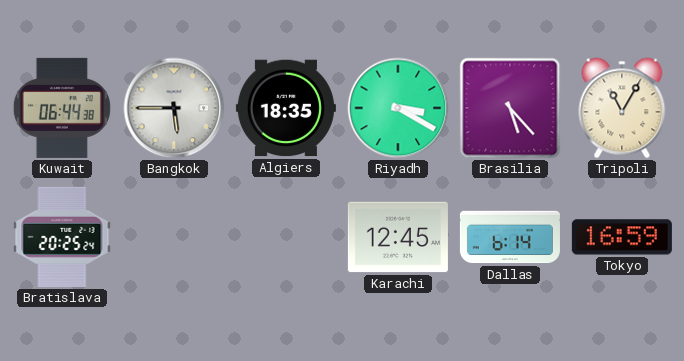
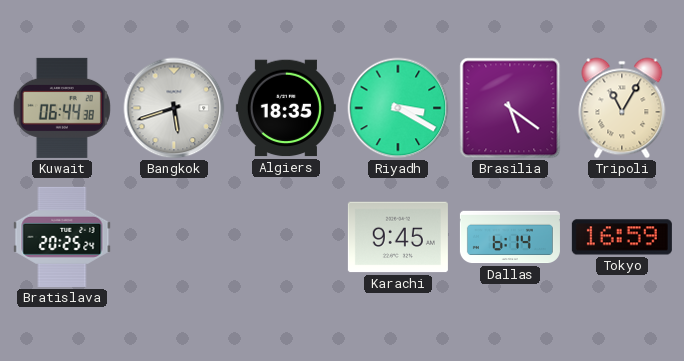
Bangkok: 5:45 -> 5:42
Brasilia: 5:23 -> 5:21
Karachi: 12:45 -> 9:45
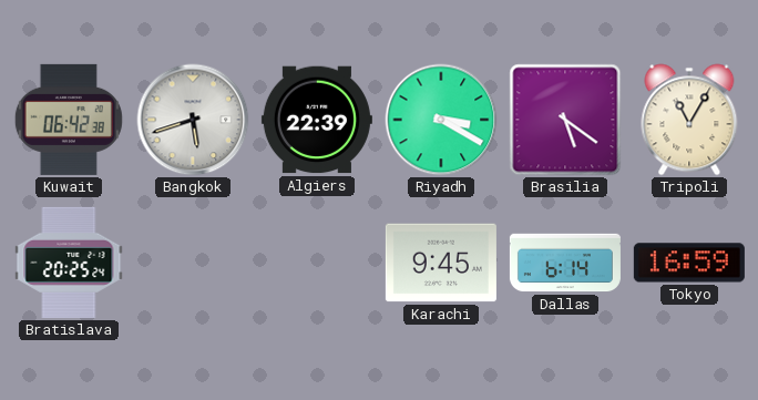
Kuwait: 06:44 -> 06:42
Algiers: 18:35 -> 22:39
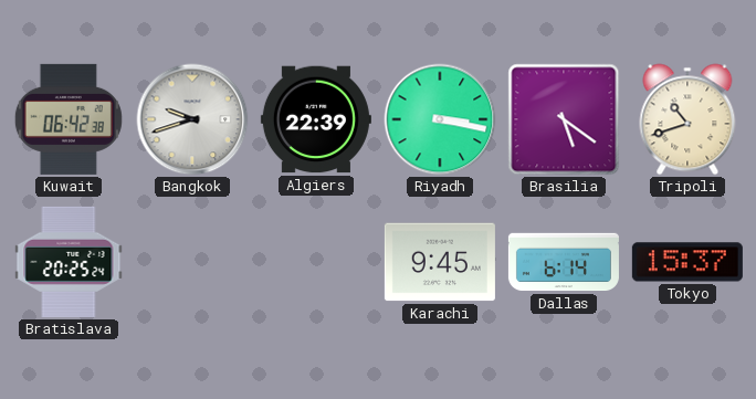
Bangkok: 5:42 -> 9:42
Riyadh: 3:20 -> 3:17
Tripoli: 11:05 -> 10:42
Tokyo: 16:59 -> 15:37
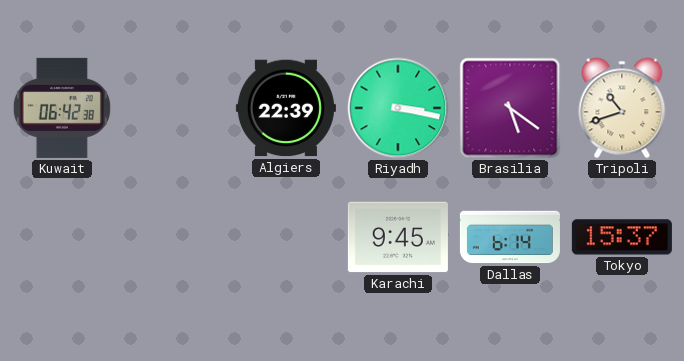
Bangkok: 9:42 -> none
Bratislava: 20:25 -> none
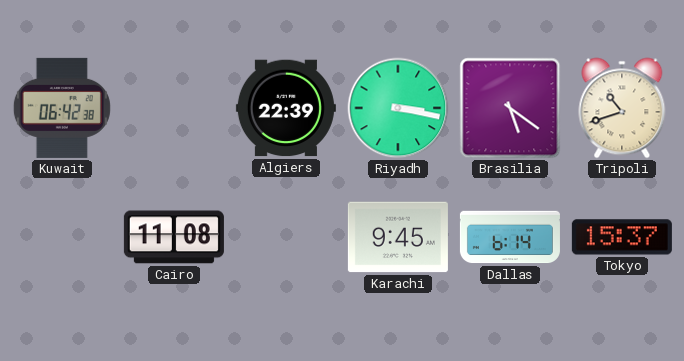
Cairo: none -> 11:08
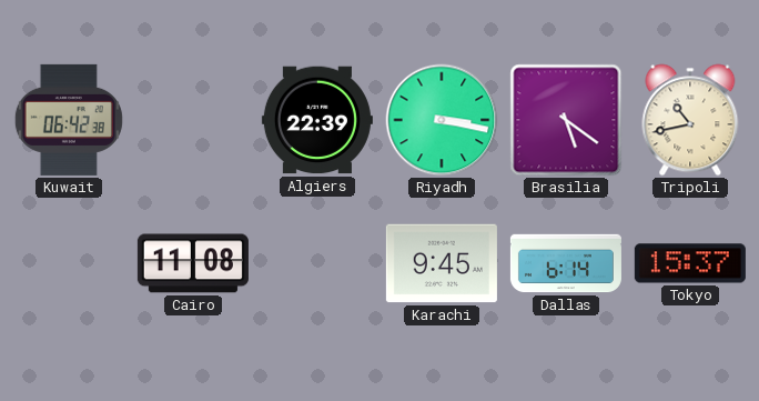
Tripoli: 10:42 -> 10:43
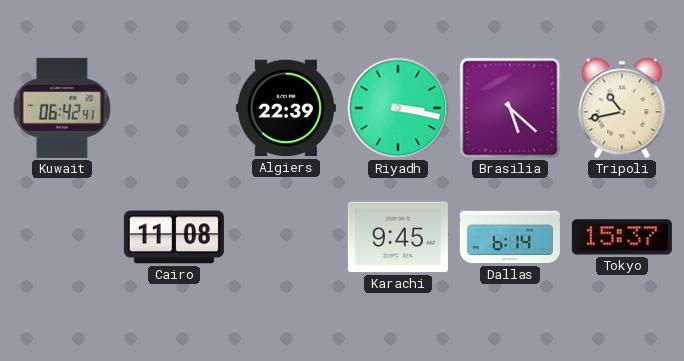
Kuwait: 06:42:38 -> 06:42:41
Brasilia: 5:21 -> 5:22
